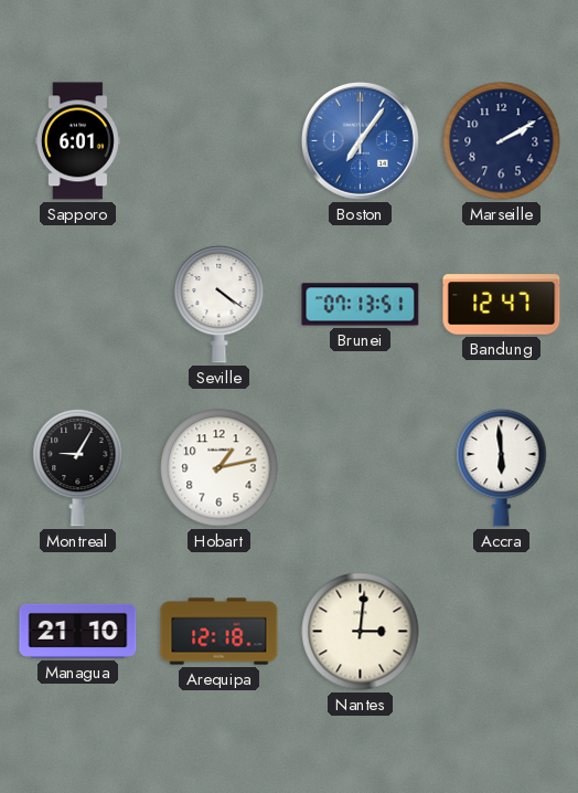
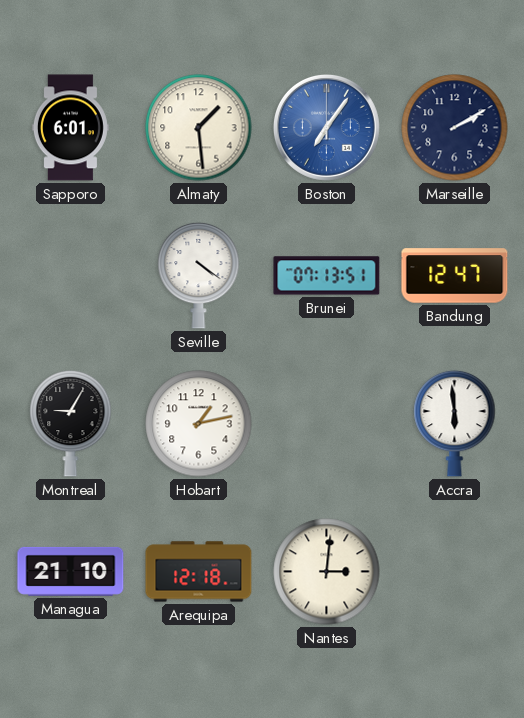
Almaty: none -> 1:29
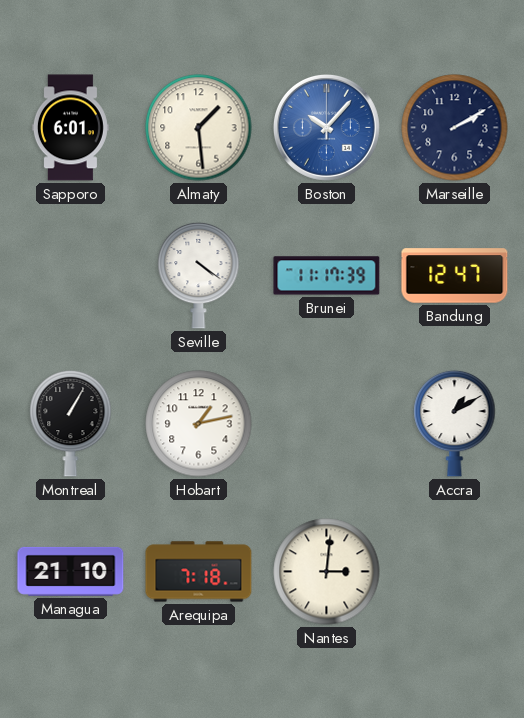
Boston: 7:06 -> 10:07
Brunei: 07:13 -> 11:17
Montreal: 9:05 -> 1:05
Accra: 5:59 -> 1:10
Arequipa: 12:18 -> 7:18
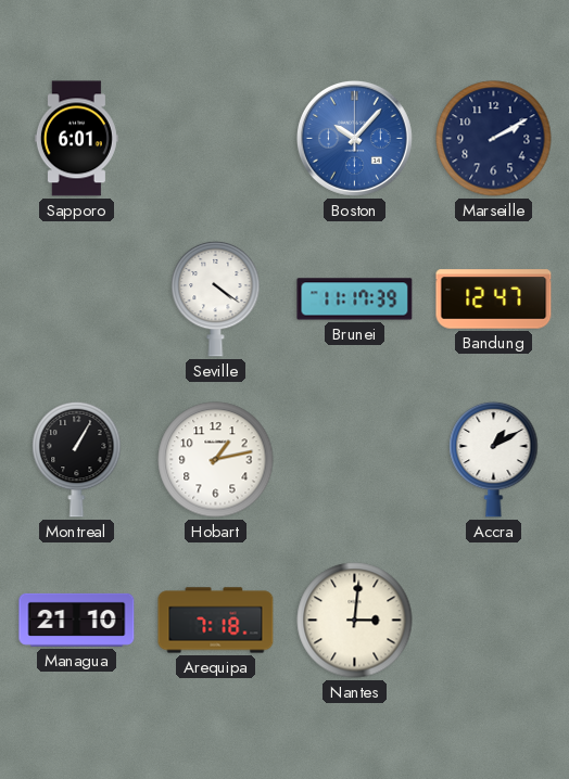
Almaty: 1:29 -> none
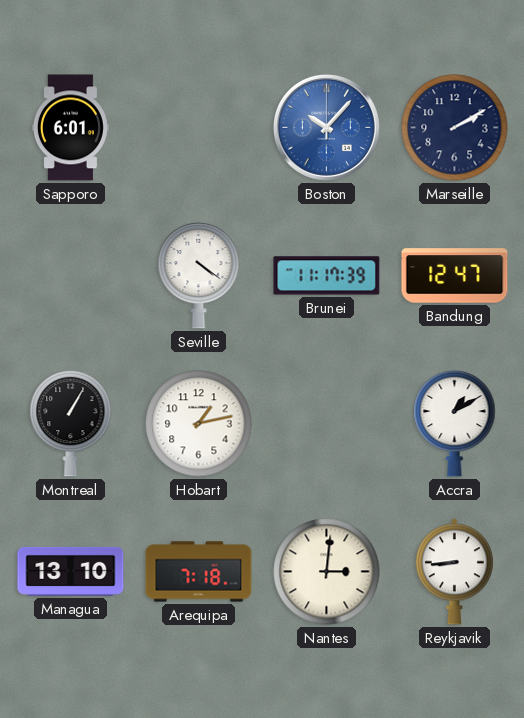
Managua: 21:10 -> 13:10
Reykjavik: none -> 8:44
